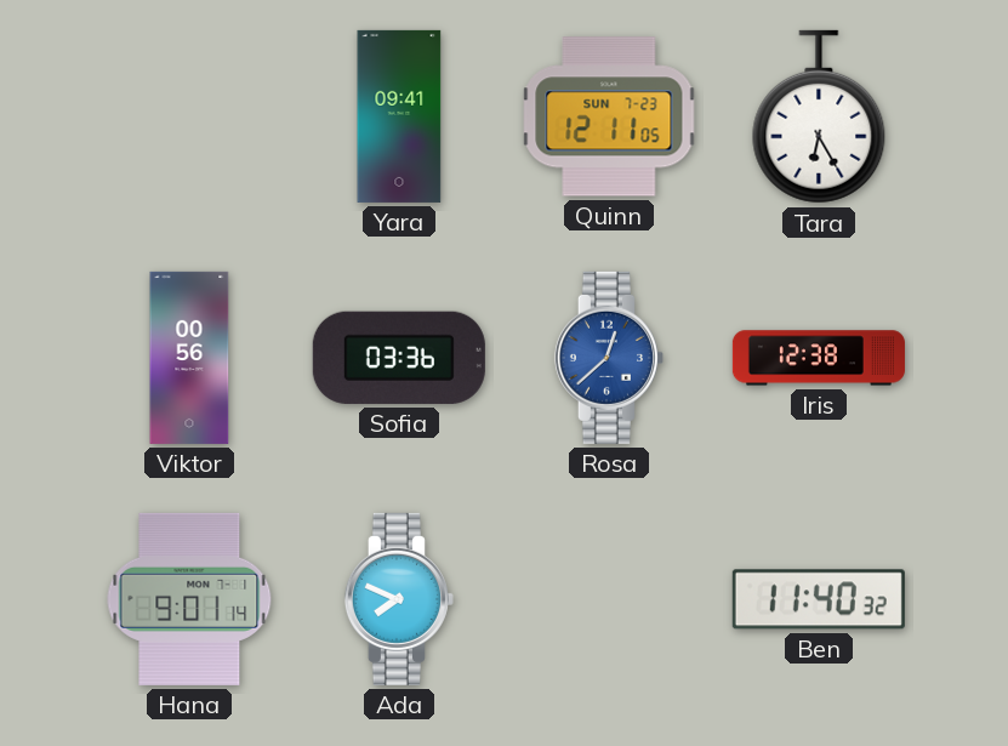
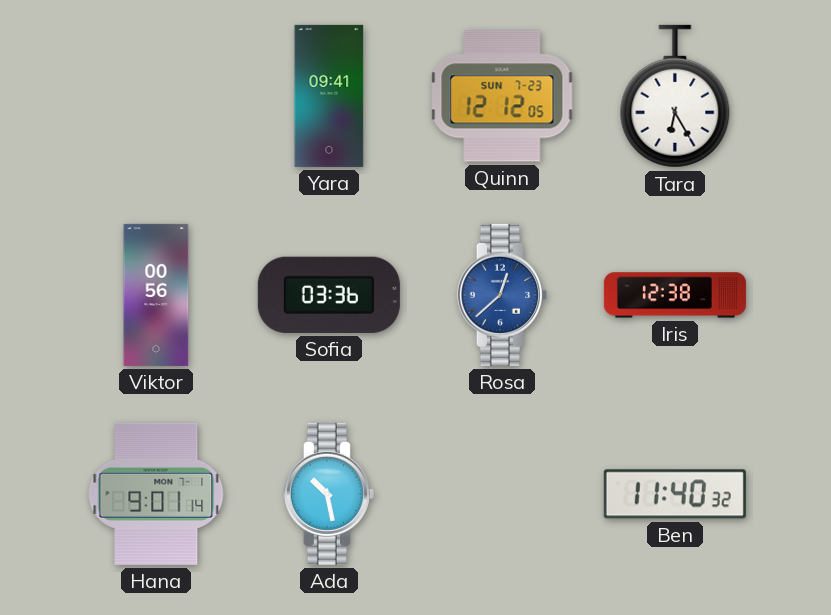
Quinn: 12:11 -> 12:12
Ada: 7:49 -> 10:28
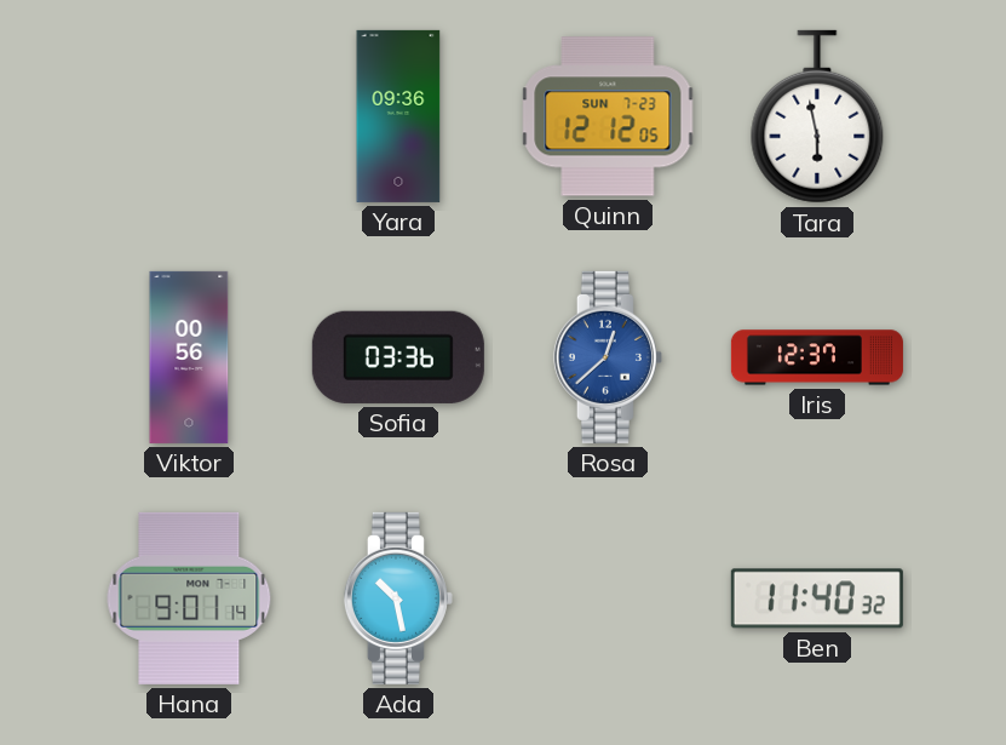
Yara: 09:41 -> 09:36
Tara: 6:25 -> 5:58
Iris: 12:38 -> 12:37
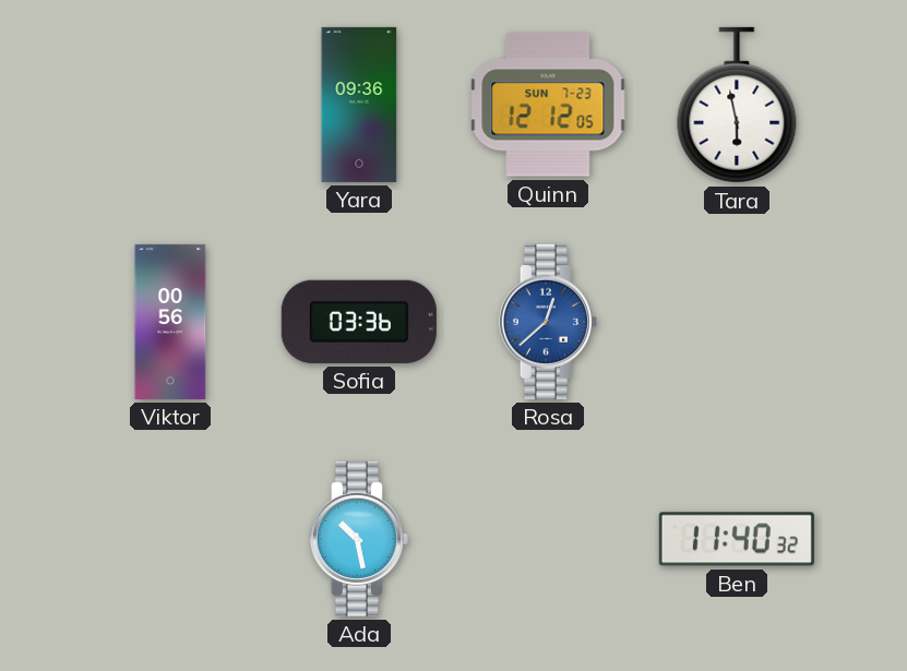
Iris: 12:37 -> none
Hana: 9:01 -> none
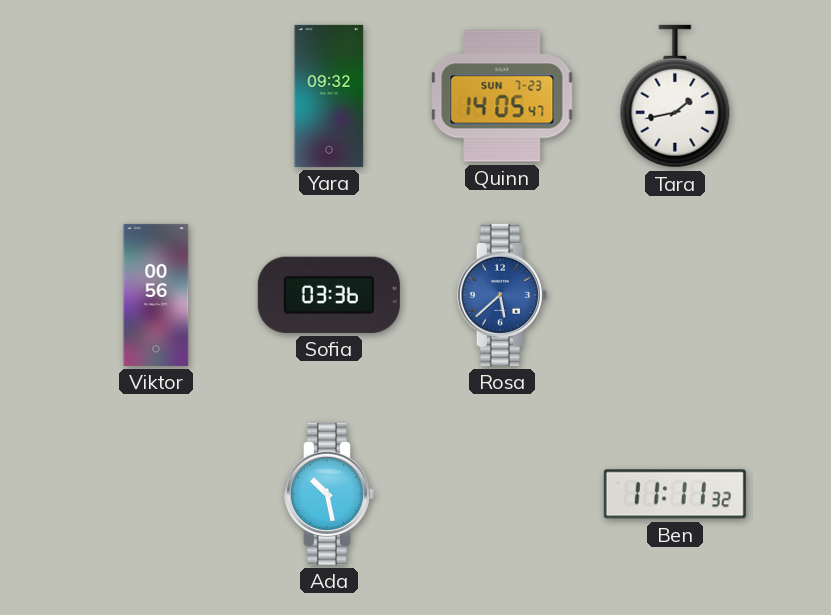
Yara: 09:36 -> 09:32
Quinn: 12:12 -> 14:05
Tara: 5:58 -> 1:43
Rosa: 12:38 -> 5:38
Ben: 11:40 -> 11:11
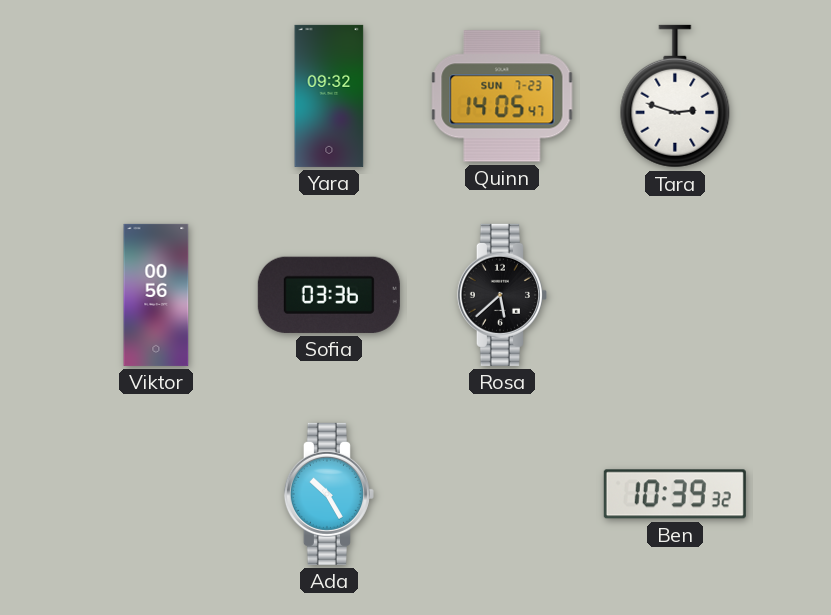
Tara: 1:43 -> 2:48
Rosa dial: blue -> black
Ada: 10:28 -> 10:25
Ben: 11:11 -> 10:39
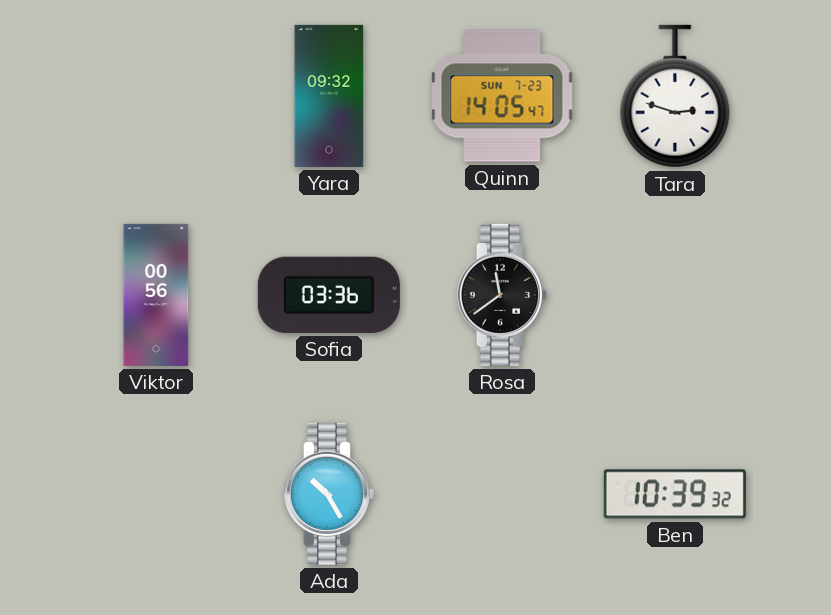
Rosa: 5:38 -> 11:39
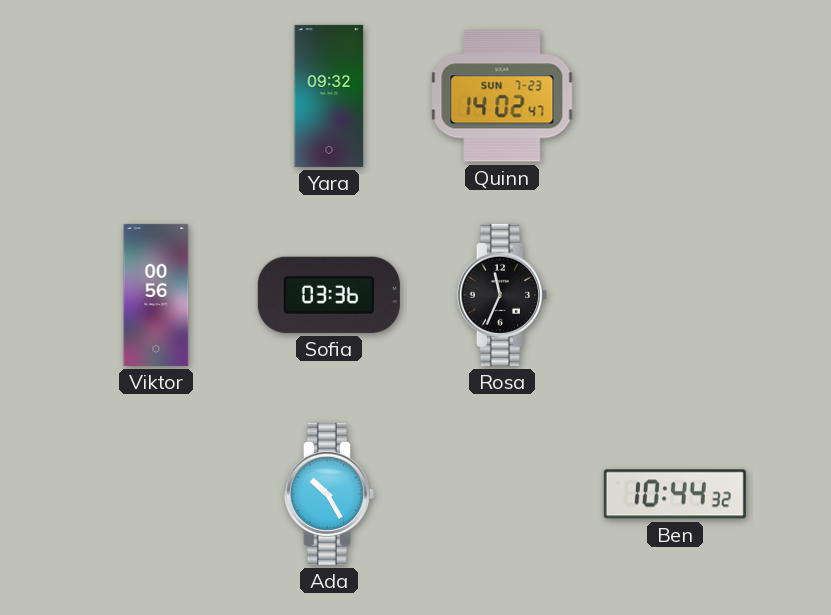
Quinn: 14:05 -> 14:02
Tara: 2:48 -> none
Rosa: 11:39 -> 11:34
Ben: 10:39 -> 10:44
